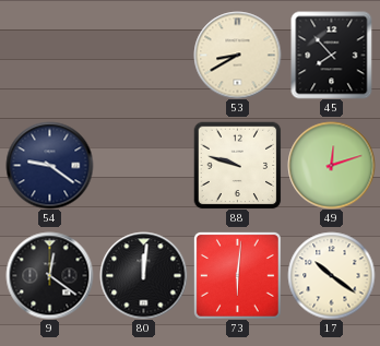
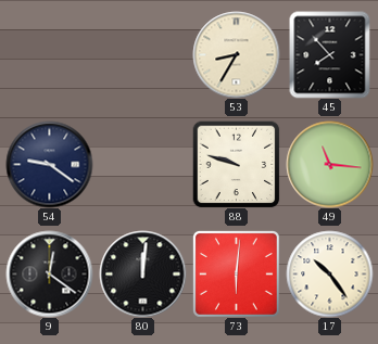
53: 8:40 -> 8:35
49: 12:12 -> 11:16
17: 10:21 -> 10:24
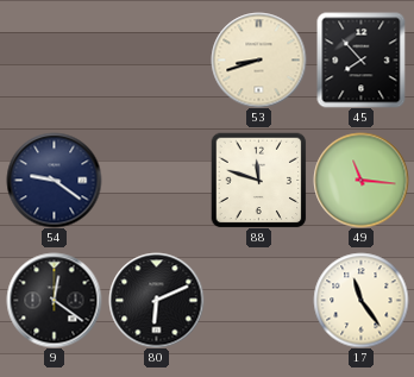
53: 8:35 -> 8:42
88: 9:48 -> 11:48
80: 12:01 -> 6:11
73: 6:01 -> none
17: 10:24 -> 11:24
